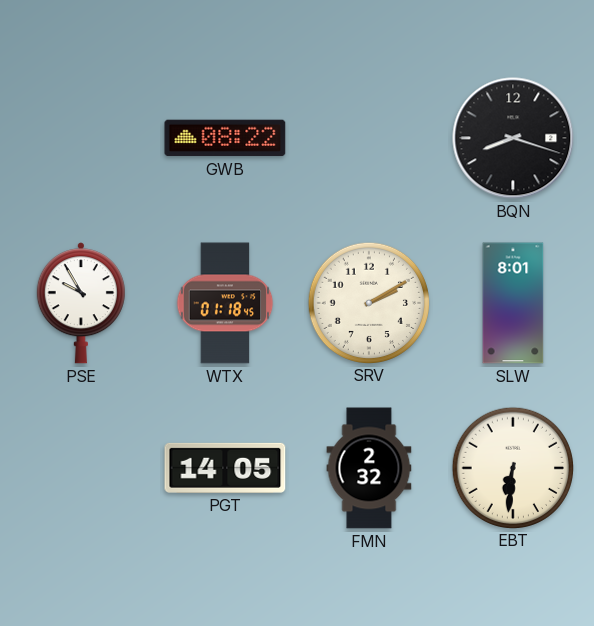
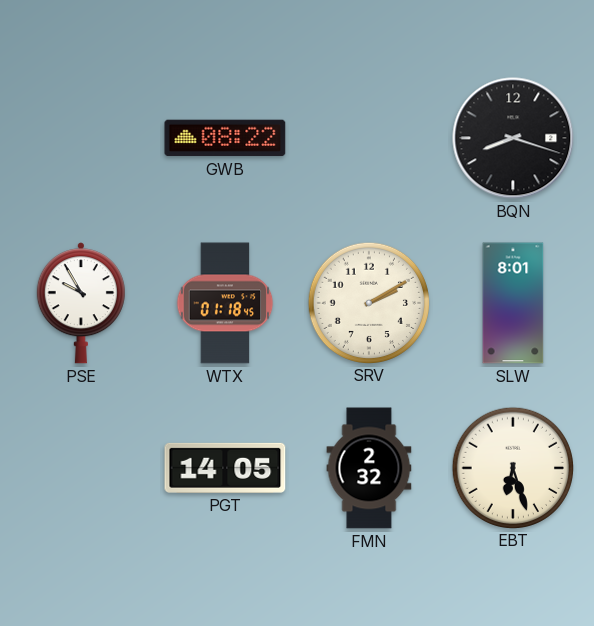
EBT: 6:31 -> 6:27
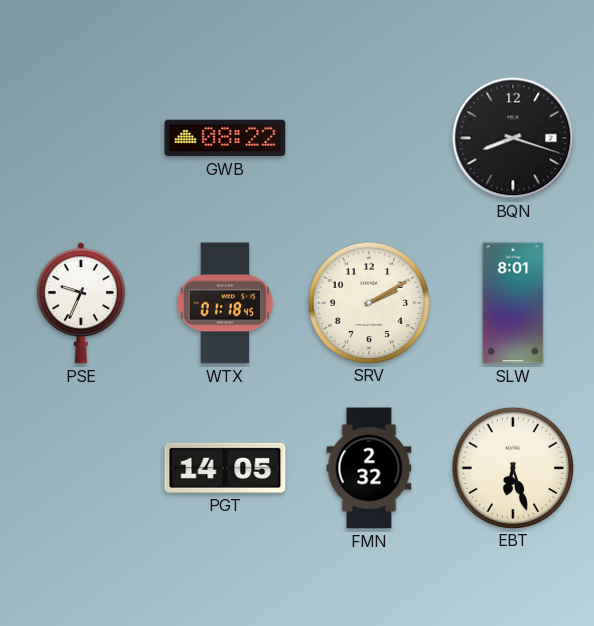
PSE: 9:55 -> 9:34
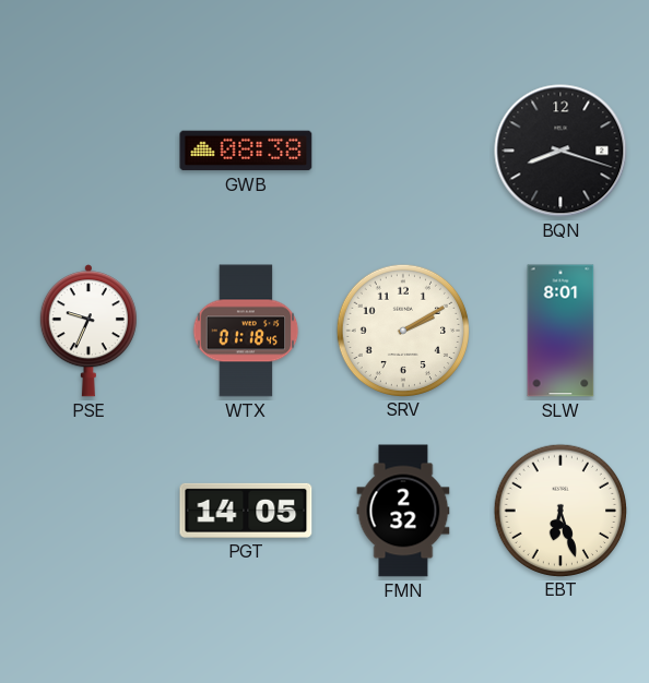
GWB: 08:22 -> 08:38
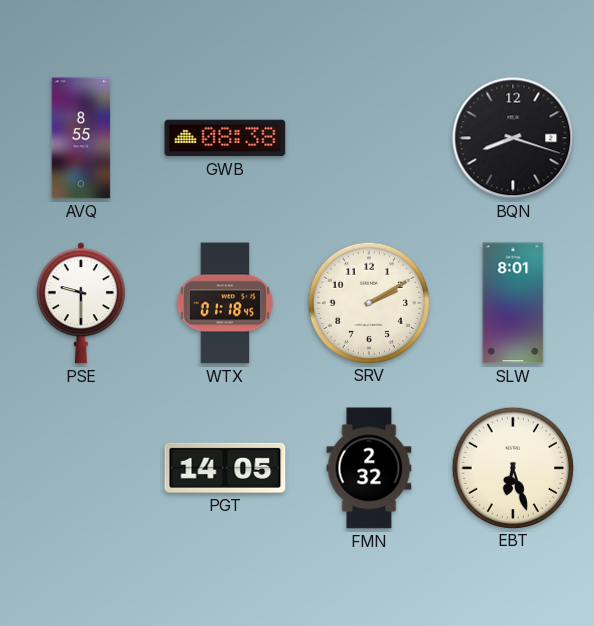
AVQ: none -> 8:55
PSE: 9:34 -> 9:30
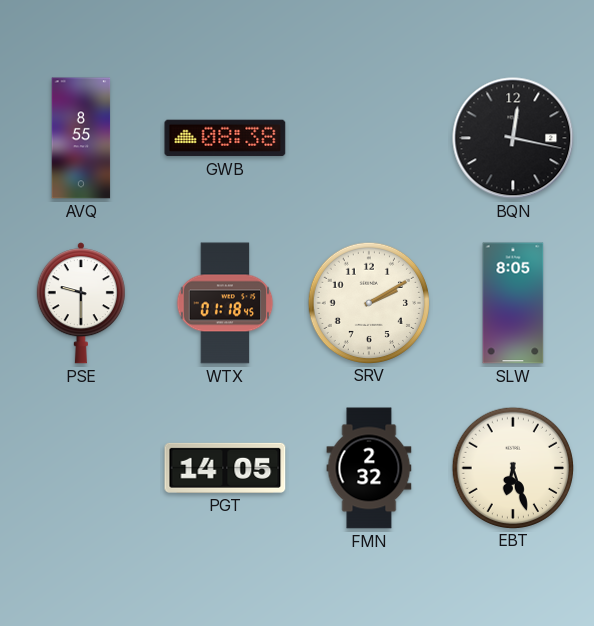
BQN: 8:18 -> 12:17
SLW: 8:01 -> 8:05
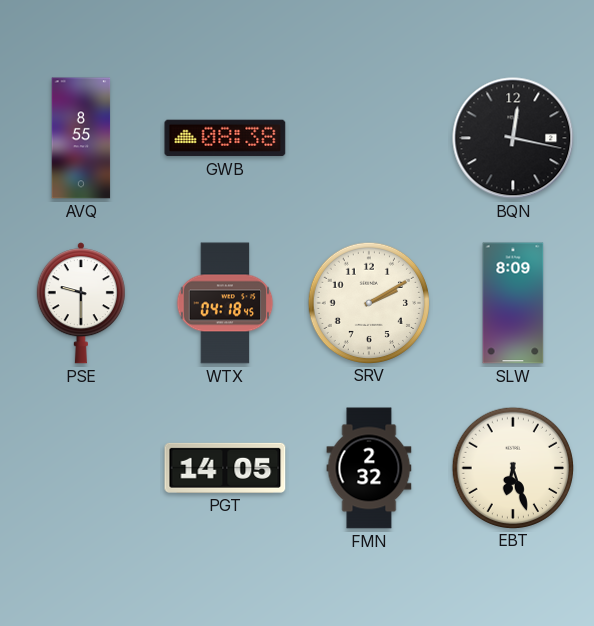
WTX: 01:18 -> 04:18
SLW: 8:05 -> 8:09
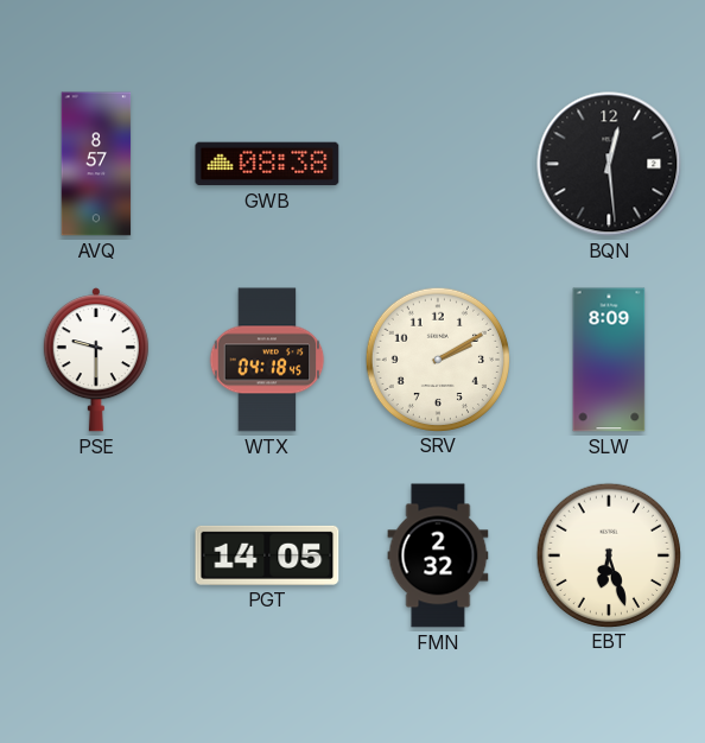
AVQ: 8:55 -> 8:57
BQN: 12:17 -> 12:29
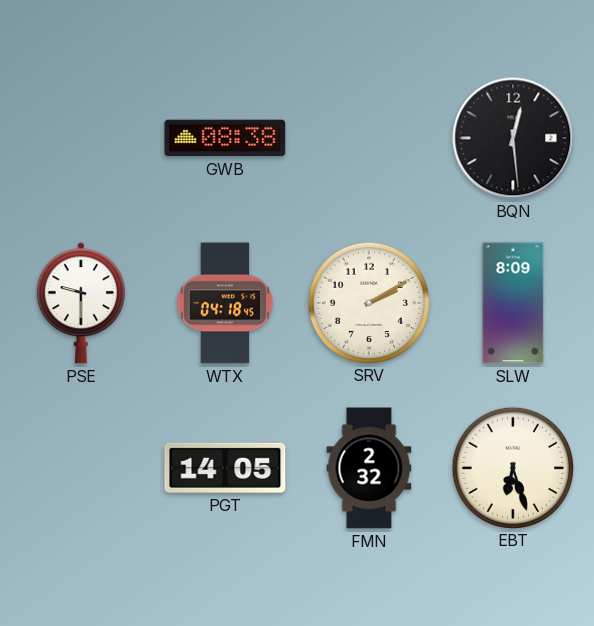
AVQ: 8:57 -> none
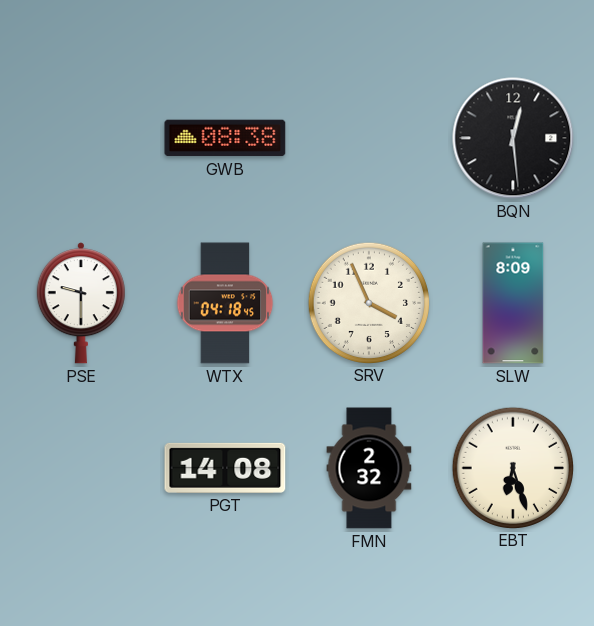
SRV: 2:10 -> 3:56
PGT: 14:05 -> 14:08
